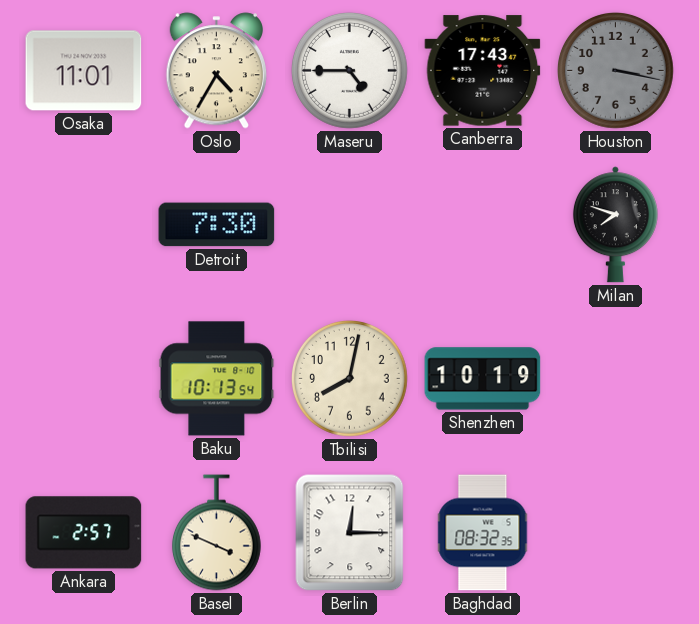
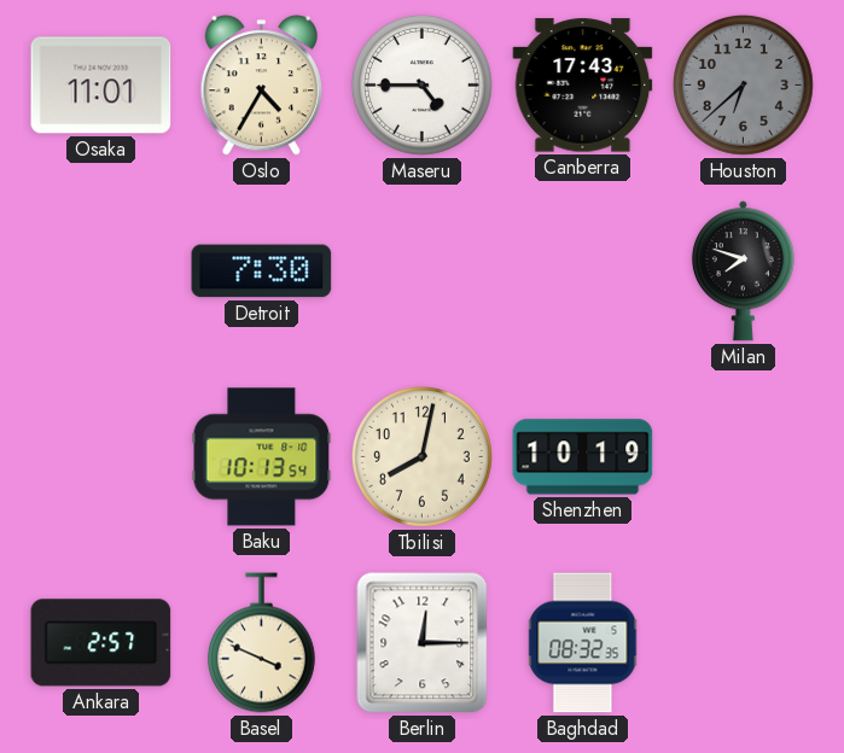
Houston: 3:17 -> 6:38
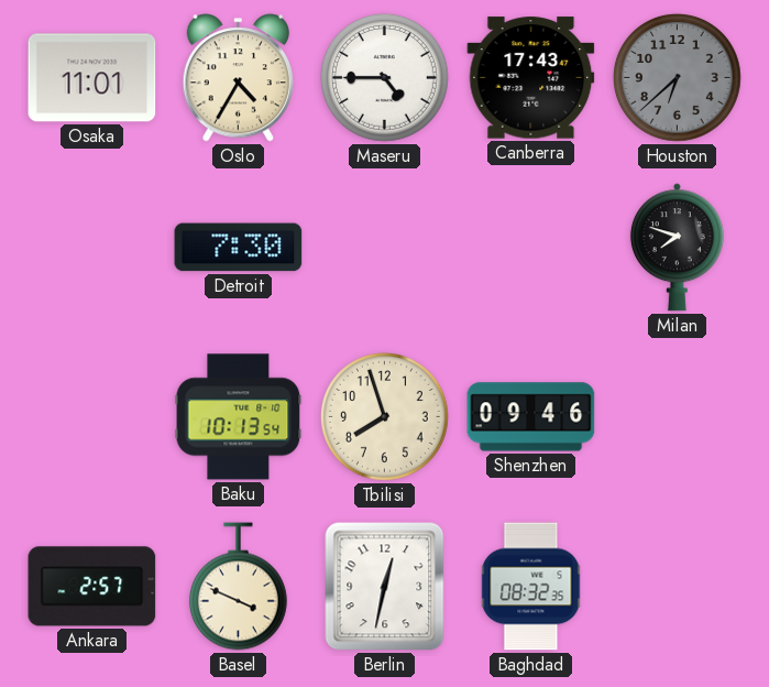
Tbilisi: 8:02 -> 7:57
Shenzhen: 10:19 -> 09:46
Berlin: 12:15 -> 12:32
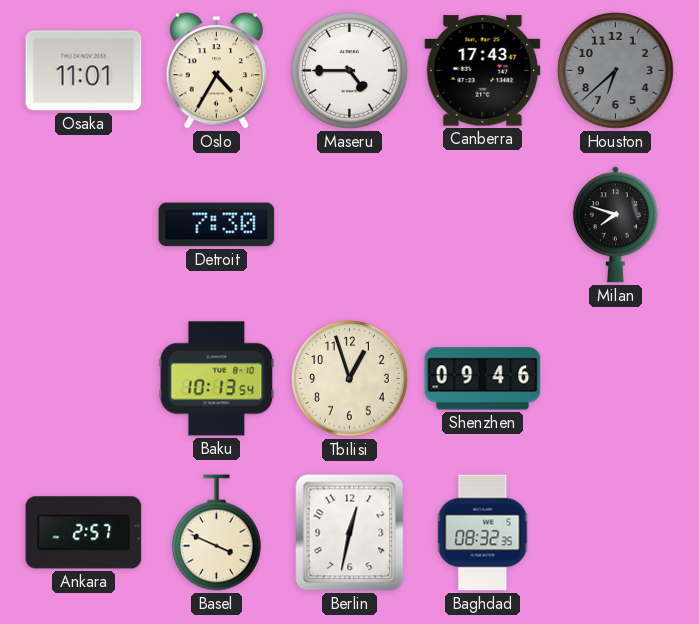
Tbilisi: 7:57 -> 12:57
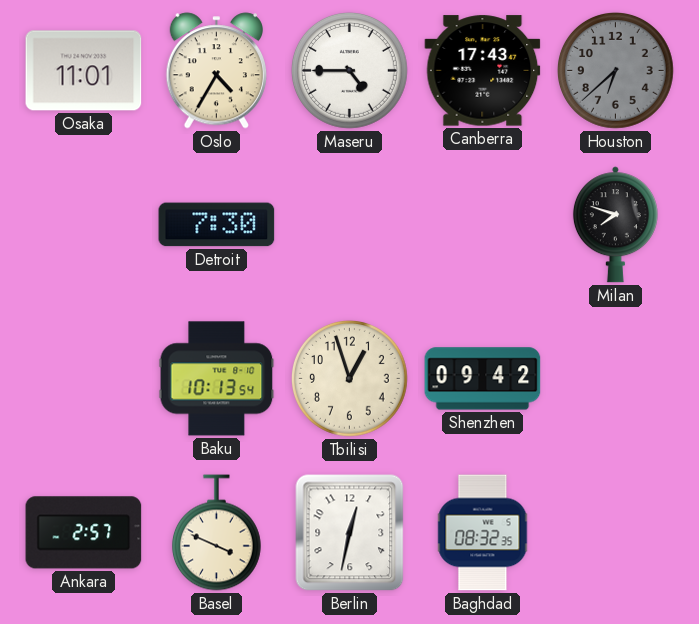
Shenzhen: 09:46 -> 09:42
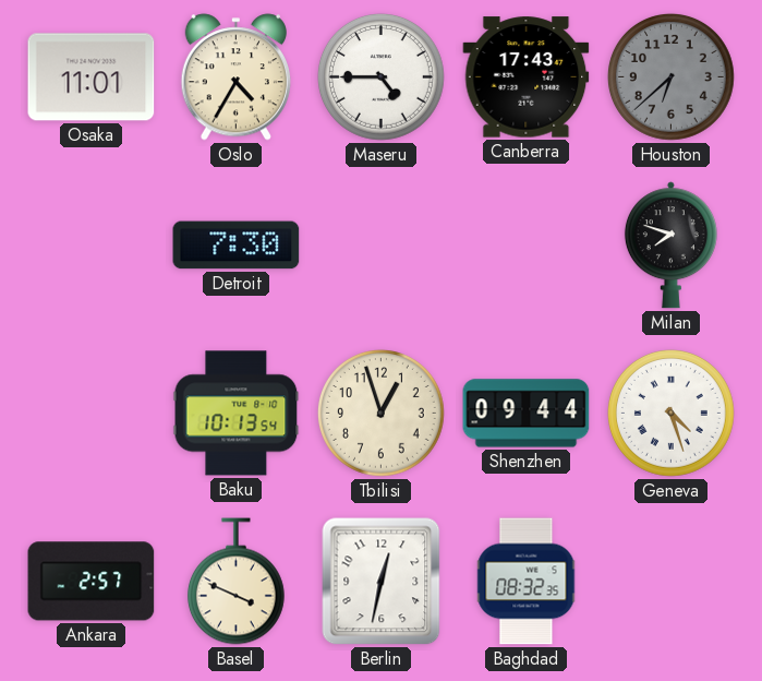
Shenzhen: 09:42 -> 09:44
Geneva: none -> 4:27
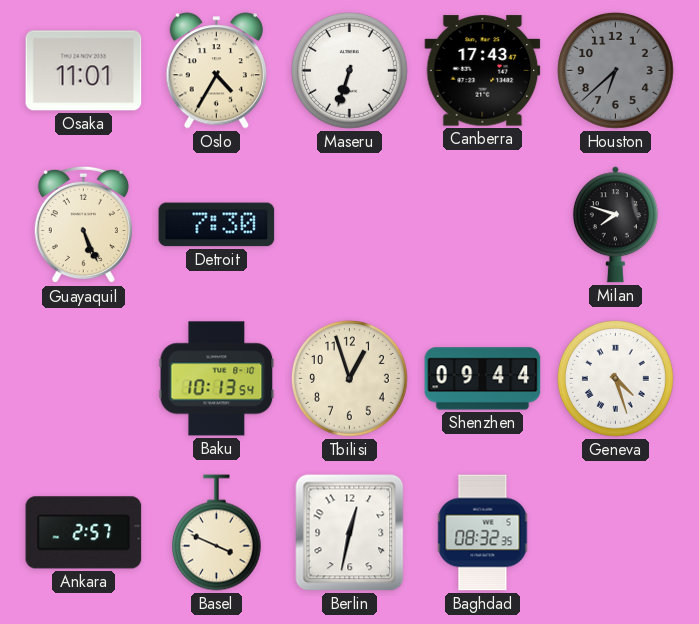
Maseru: 4:45 -> 6:33
Guayaquil: none -> 5:26
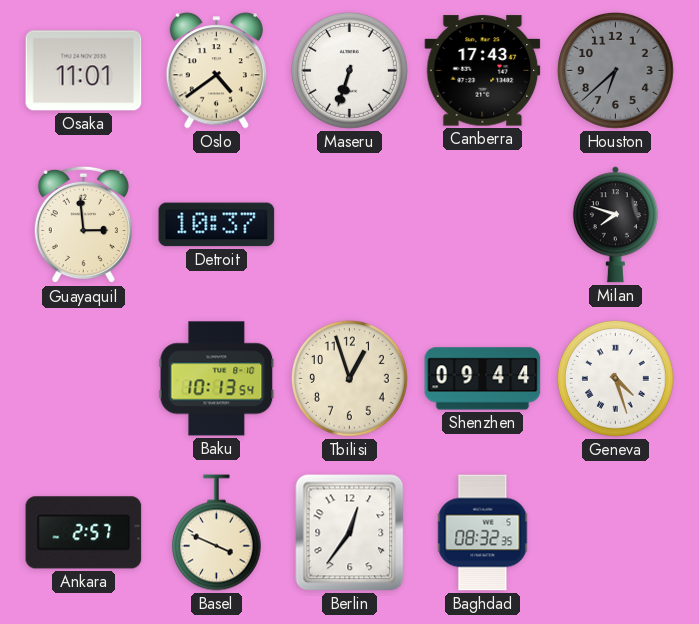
Oslo: 4:35 -> 4:39
Guayaquil: 5:26 -> 2:59
Detroit: 7:30 -> 10:37
Berlin: 12:32 -> 12:36
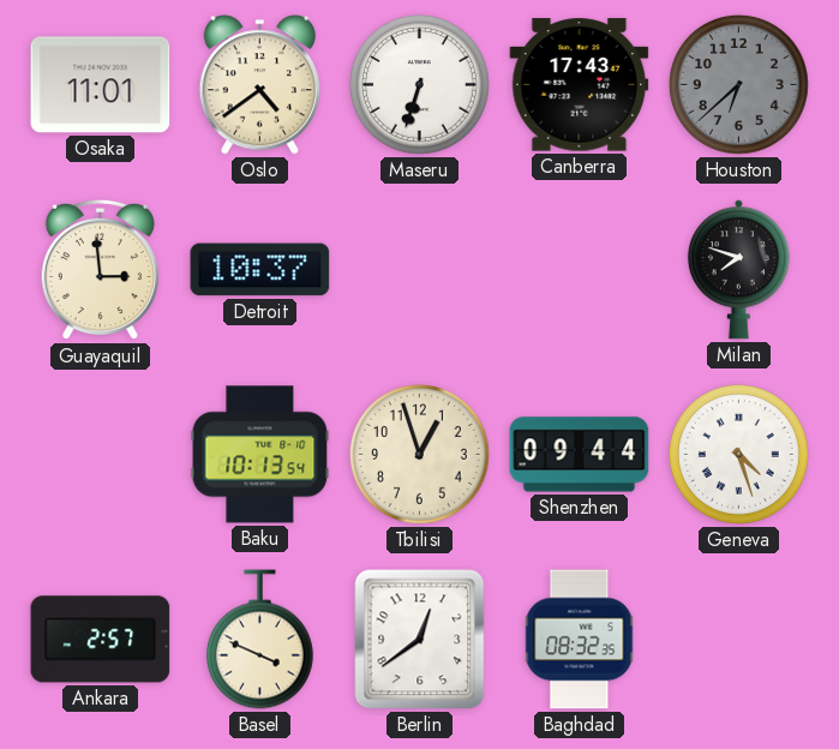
Berlin: 12:36 -> 12:39
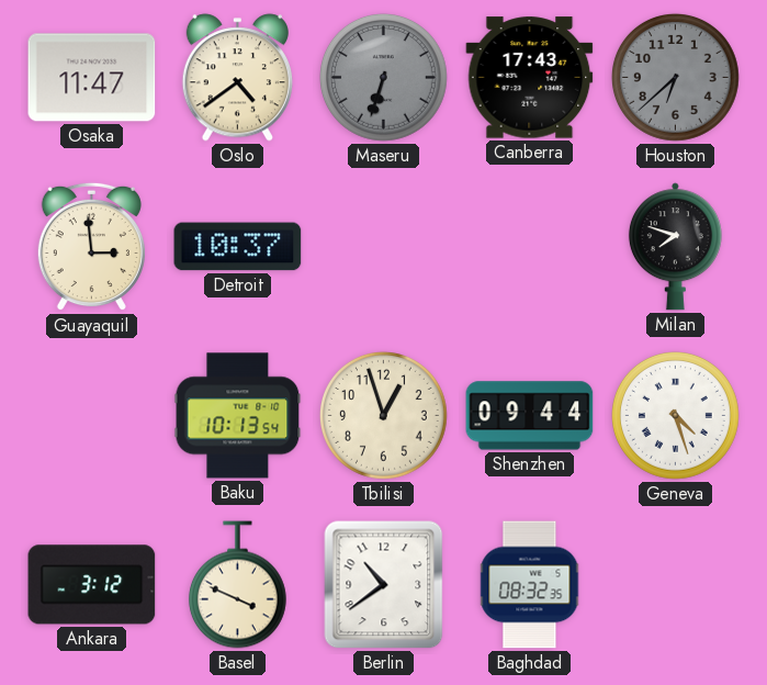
Osaka: 11:01 -> 11:47
Maseru dial: white -> grey
Ankara: 2:57 -> 3:12
Berlin: 12:39 -> 10:39
